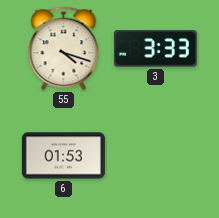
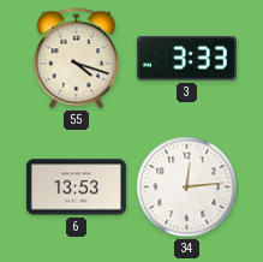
6: 01:53 -> 13:53
34: none -> 12:14
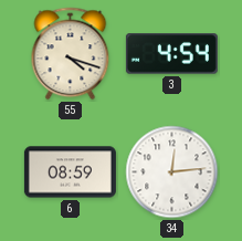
3: 3:33 -> 4:54
6: 13:53 -> 08:59
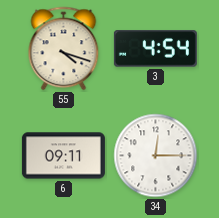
6: 08:59 -> 09:11
34: 12:14 -> 12:15
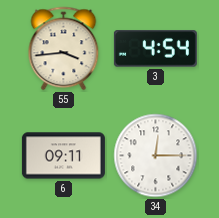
55: 4:18 -> 3:44
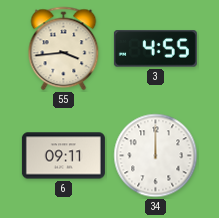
3: 4:54 -> 4:55
34: 12:15 -> 12:00
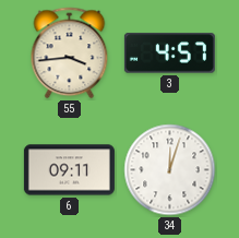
3: 4:55 -> 4:57
34: 12:00 -> 12:03
